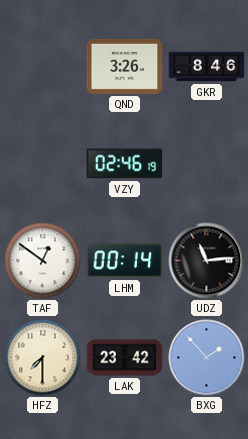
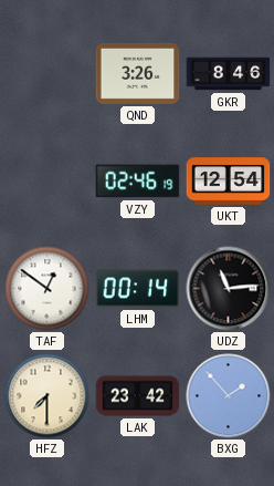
UKT: none -> 12:54
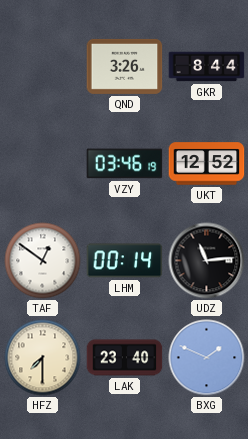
GKR: 8:46 -> 8:44
VZY: 02:46 -> 03:46
UKT: 12:54 -> 12:52
LAK: 23:42 -> 23:40
BXG: 1:53 -> 1:49
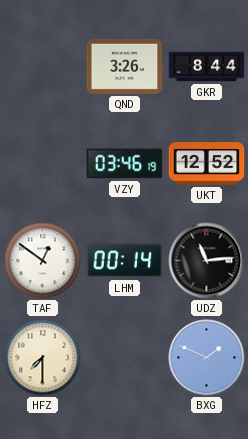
LAK: 23:40 -> none
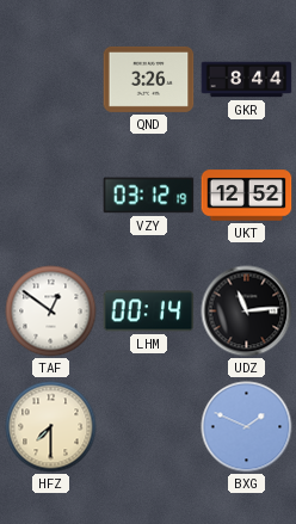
VZY: 03:46 -> 03:12
